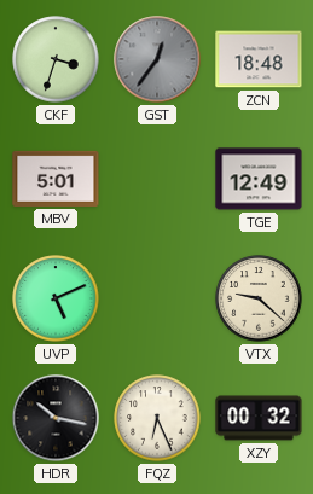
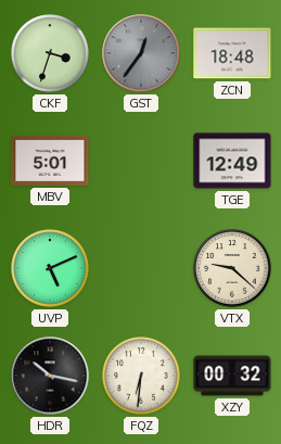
FQZ: 6:26 -> 6:31
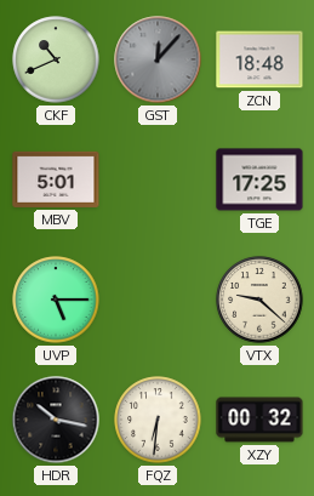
CKF: 3:33 -> 10:41
GST: 12:36 -> 12:07
TGE: 12:49 -> 17:25
UVP: 5:11 -> 5:15
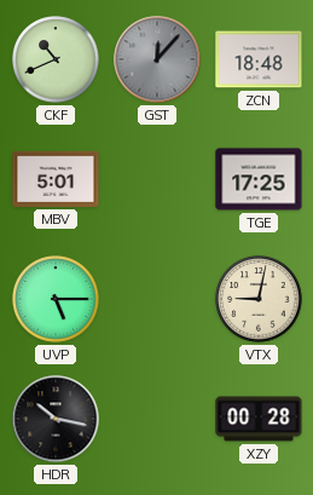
VTX: 9:22 -> 9:02
FQZ: 6:31 -> none
XZY: 00:32 -> 00:28
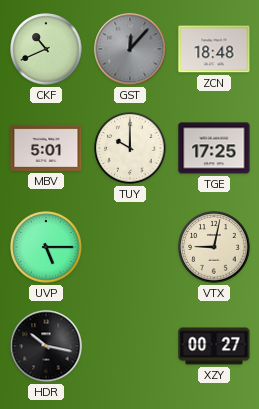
TUY: none -> 10:00
XZY: 00:28 -> 00:27
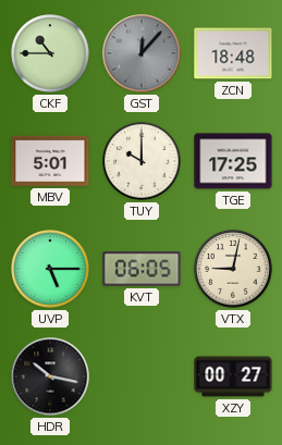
CKF: 10:41 -> 10:45
KVT: none -> 06:05
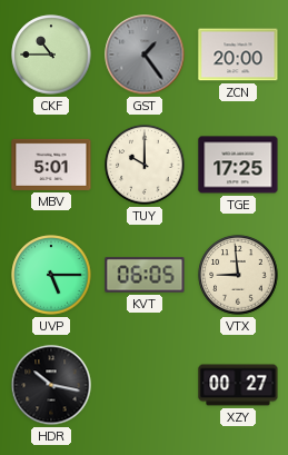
GST: 12:07 -> 1:24
ZCN: 18:48 -> 20:00
VTX: 9:02 -> 8:59
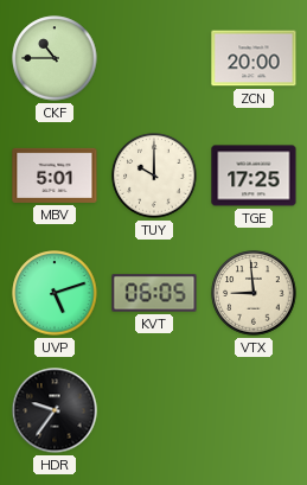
GST: 1:24 -> none
UVP: 5:15 -> 5:12
HDR: 10:17 -> 9:36
XZY: 00:27 -> none
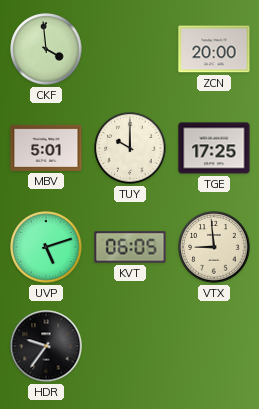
CKF: 10:45 -> 3:59
